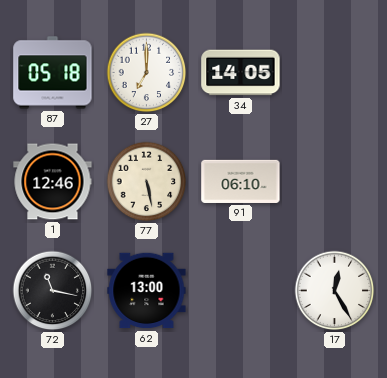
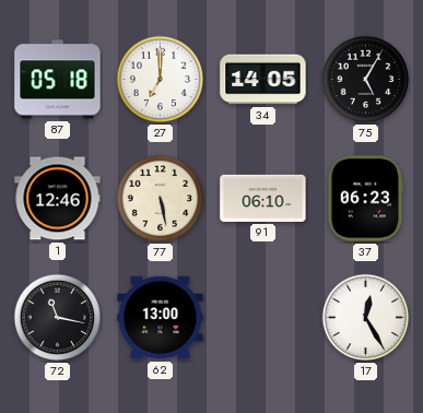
75: none -> 5:05
37: none -> 06:23
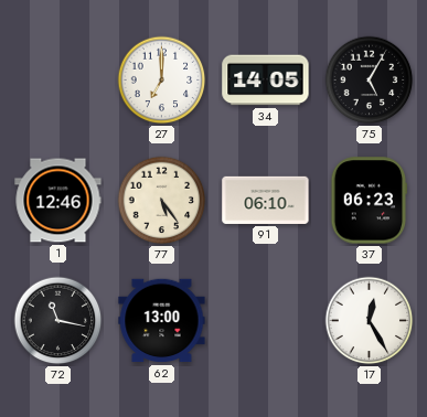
87: 05:18 -> none
77: 5:28 -> 5:24
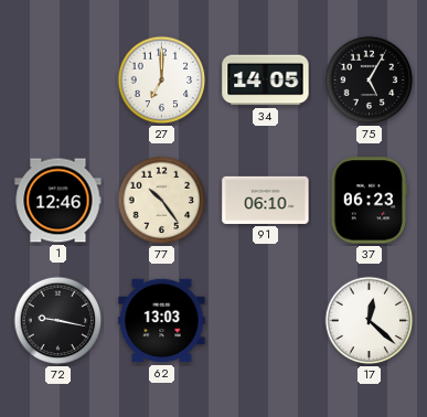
77: 5:24 -> 10:24
72: 11:17 -> 9:17
62: 13:00 -> 13:03
17: 12:25 -> 12:22
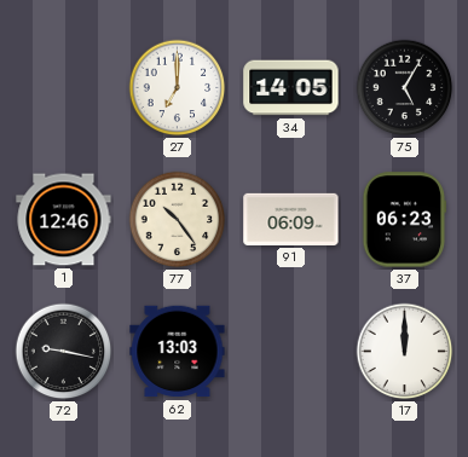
91: 06:10 -> 06:09
17: 12:22 -> 12:00
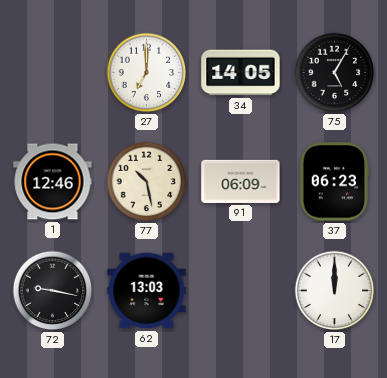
77: 10:24 -> 10:28
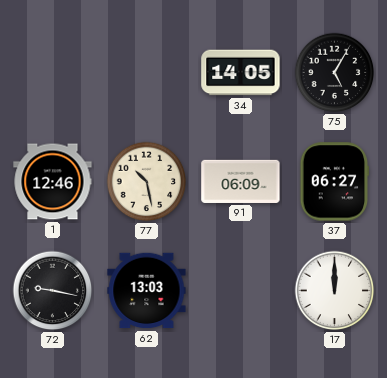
27: 7:00 -> none
37: 06:23 -> 06:27
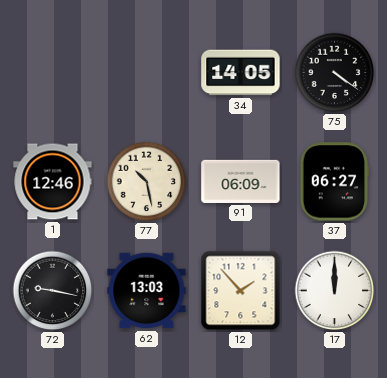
75: 5:05 -> 4:21
12: none -> 1:53
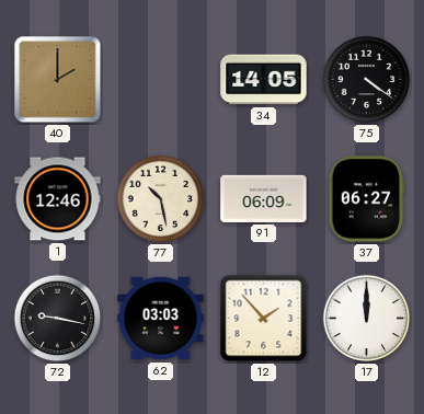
40: none -> 2:00
62: 13:03 -> 03:03
